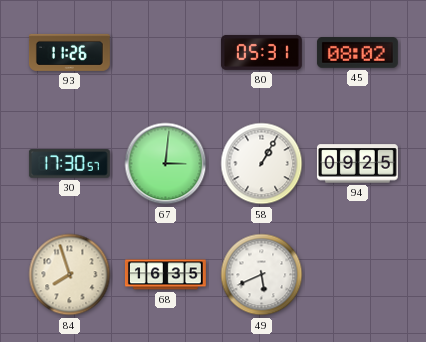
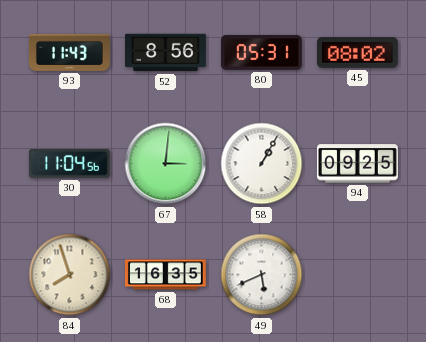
93: 11:26 -> 11:43
52: none -> 8:56
30: 17:30 -> 11:04
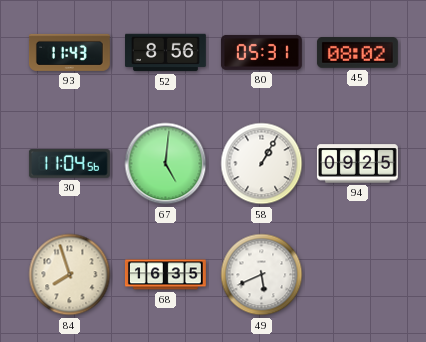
67: 3:01 -> 5:01
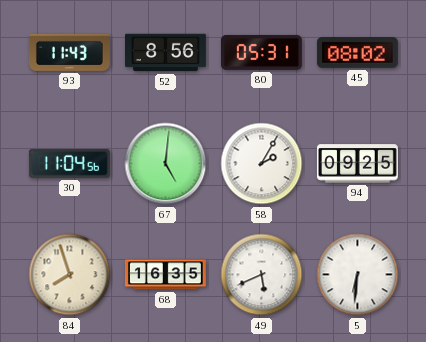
58: 1:05 -> 2:05
5: none -> 6:31
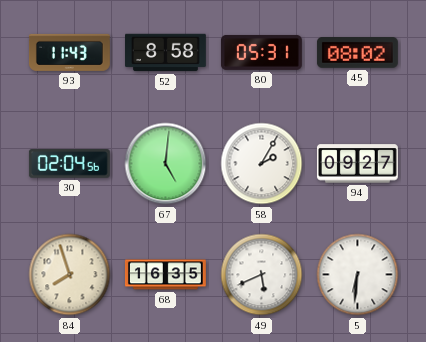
52: 8:56 -> 8:58
30: 11:04 -> 02:04
94: 09:25 -> 09:27
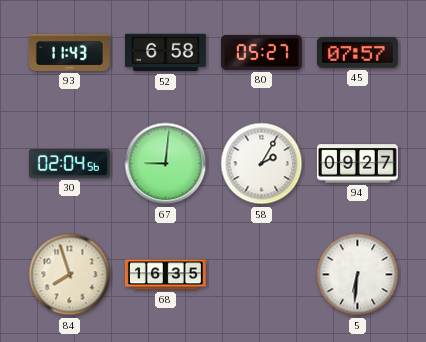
52: 8:58 -> 6:58
80: 05:31 -> 05:27
45: 08:02 -> 07:57
67: 5:01 -> 9:01
49: 5:41 -> none
